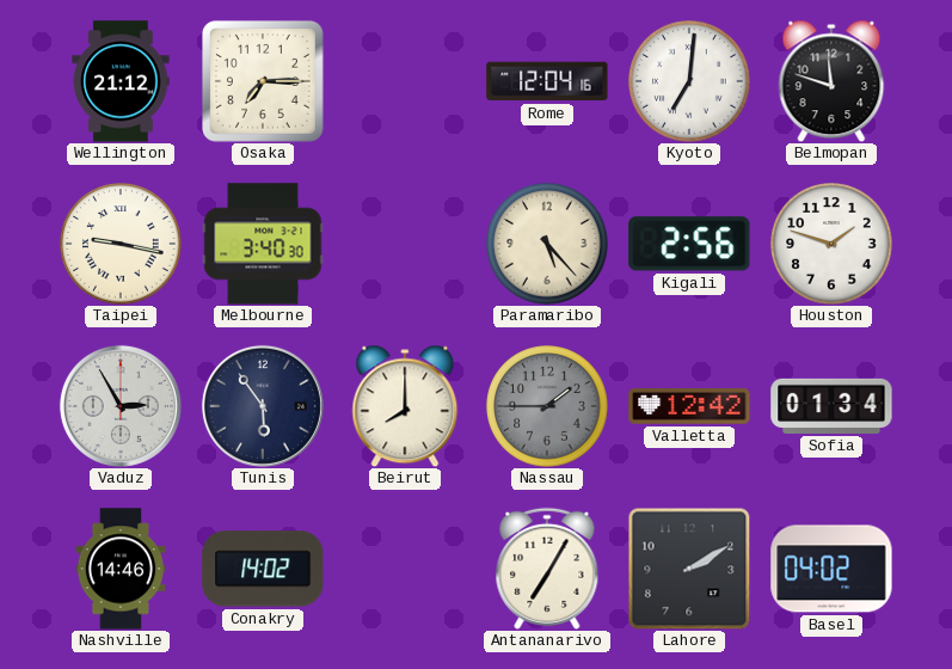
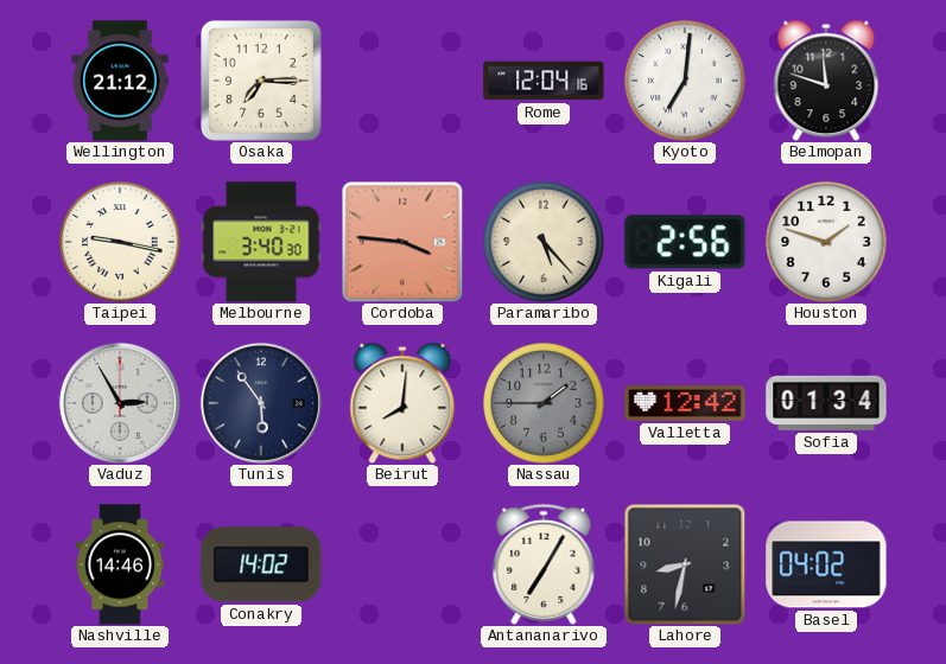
Cordoba: none -> 3:46
Beirut: 8:00 -> 8:01
Lahore: 2:10 -> 8:32
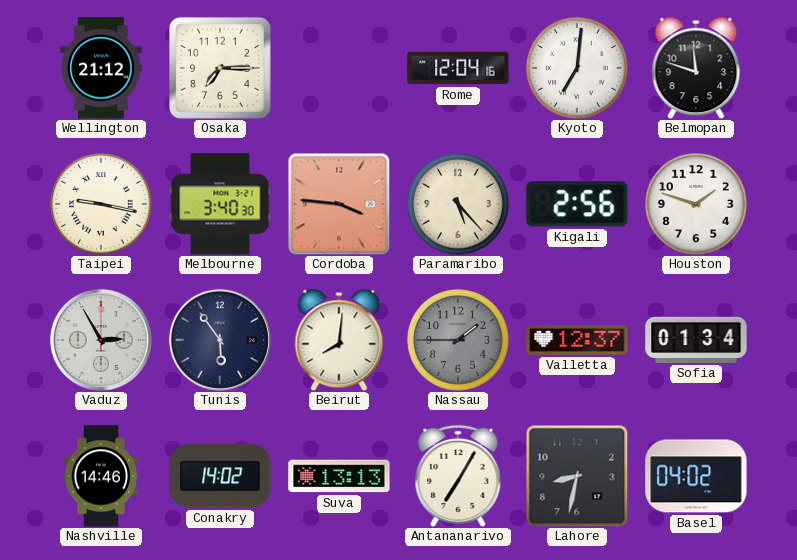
Valletta: 12:42 -> 12:37
Suva: none -> 13:13
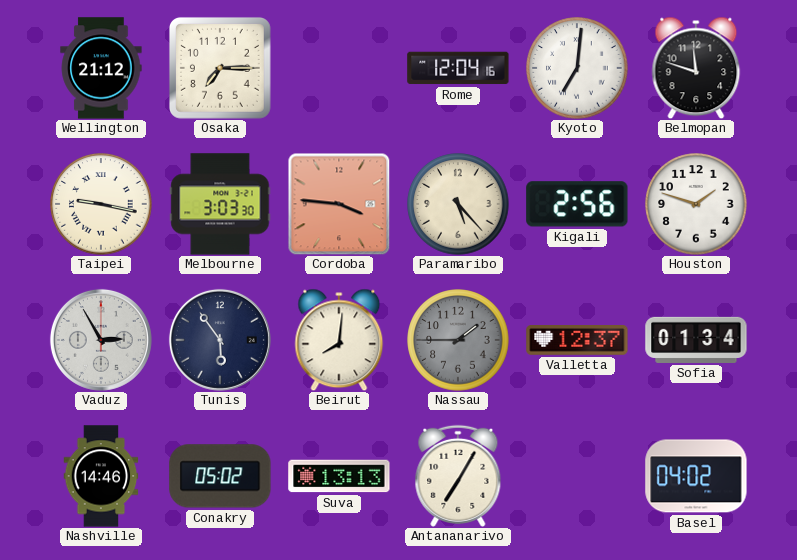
Melbourne: 3:40 -> 3:03
Conakry: 14:02 -> 05:02
Lahore: 8:32 -> none
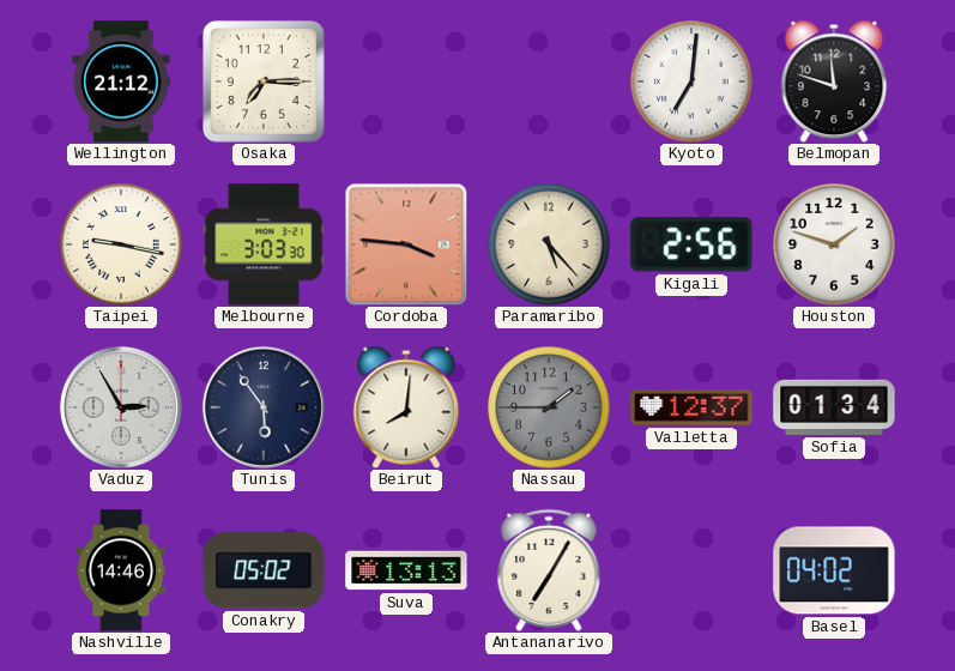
Rome: 12:04 -> none
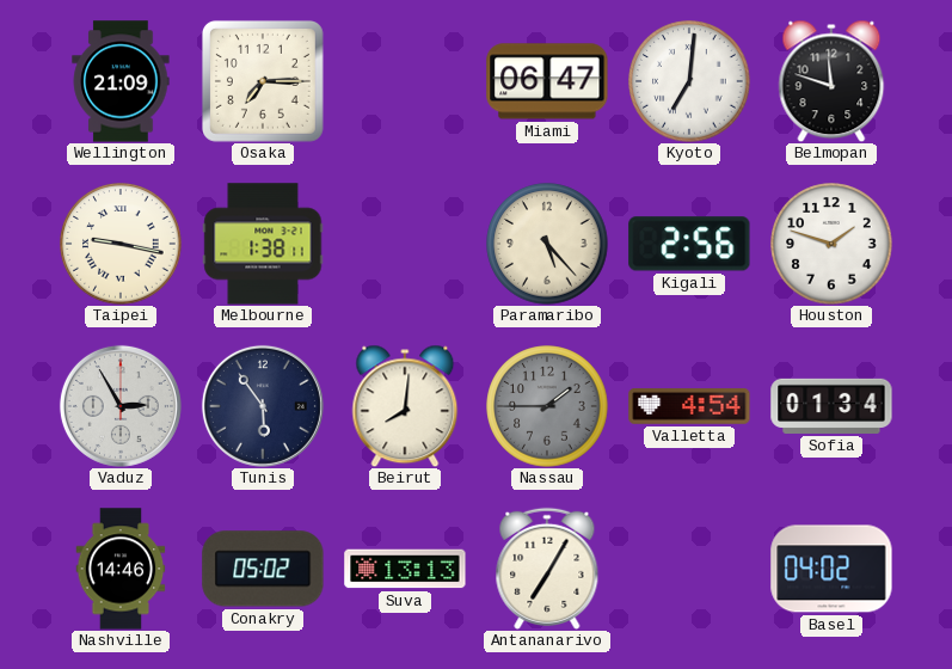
Wellington: 21:12 -> 21:09
Miami: none -> 06:47
Melbourne: 3:03 -> 1:38
Cordoba: 3:46 -> none
Valletta: 12:37 -> 4:54
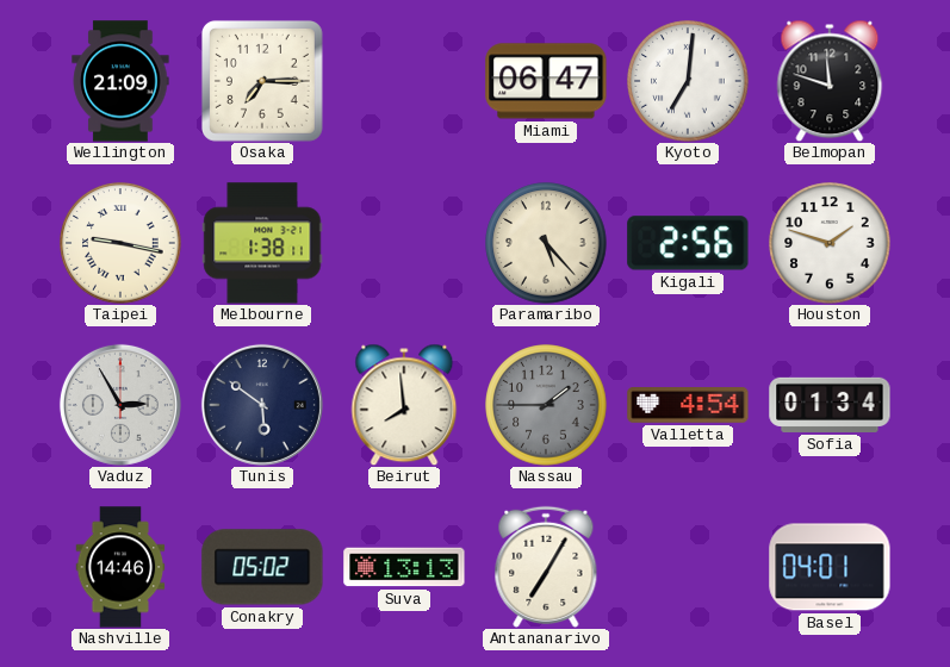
Tunis: 5:54 -> 5:51
Beirut: 8:01 -> 7:59
Basel: 04:02 -> 04:01
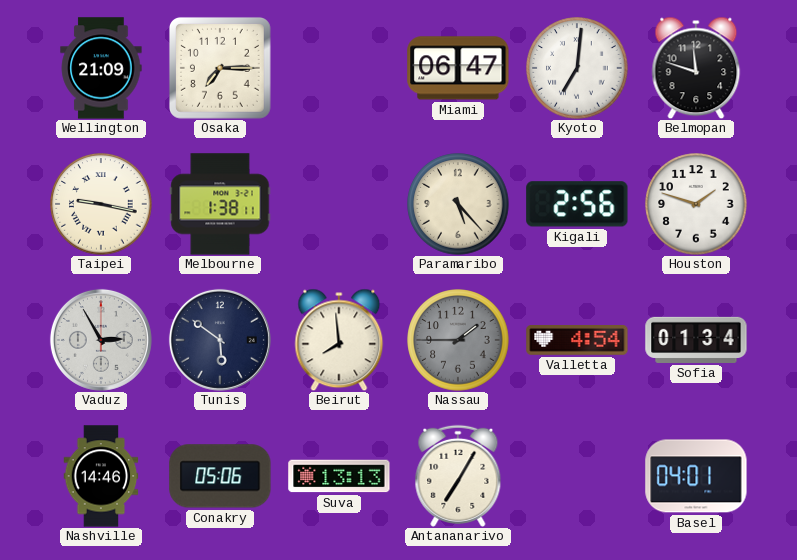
Conakry: 05:02 -> 05:06
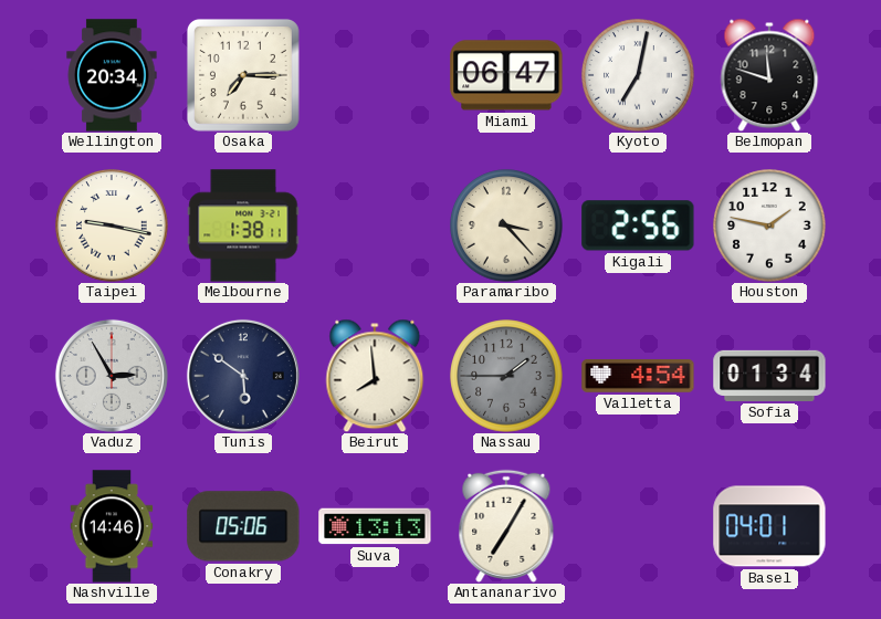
Wellington: 21:09 -> 20:34
Kyoto: 7:01 -> 7:02
Paramaribo: 5:23 -> 3:23
Houston: 1:48 -> 1:47
